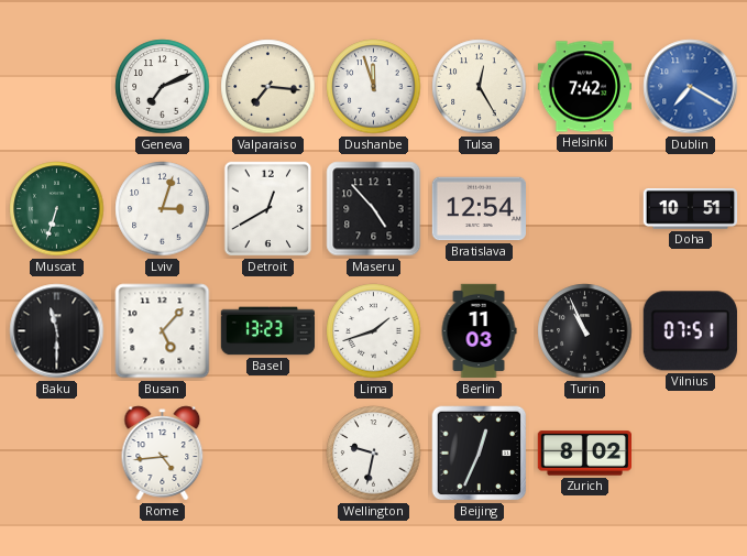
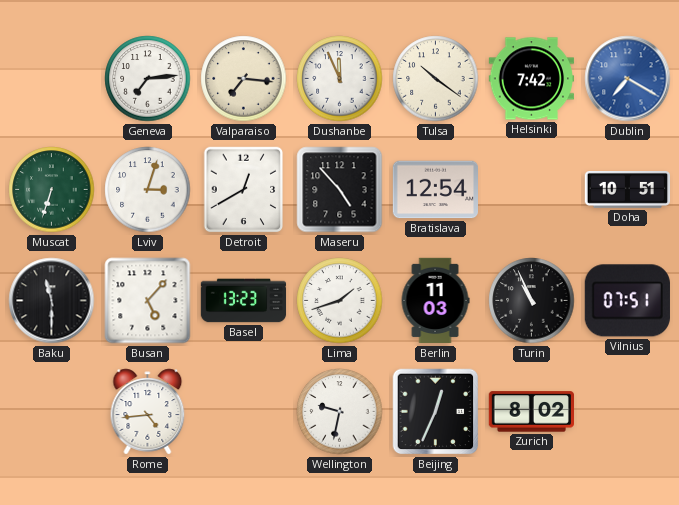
Geneva: 7:11 -> 7:14
Dushanbe: 11:57 -> 11:56
Tulsa: 12:25 -> 10:21
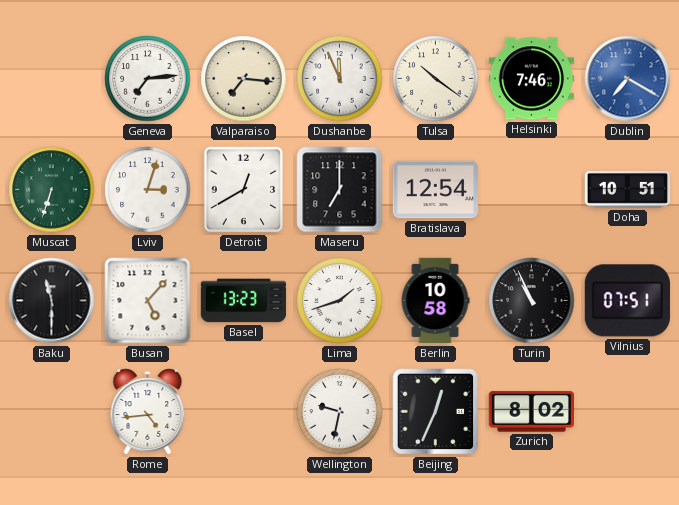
Helsinki: 7:42 -> 7:46
Maseru: 4:53 -> 7:00
Berlin: 11:03 -> 10:58
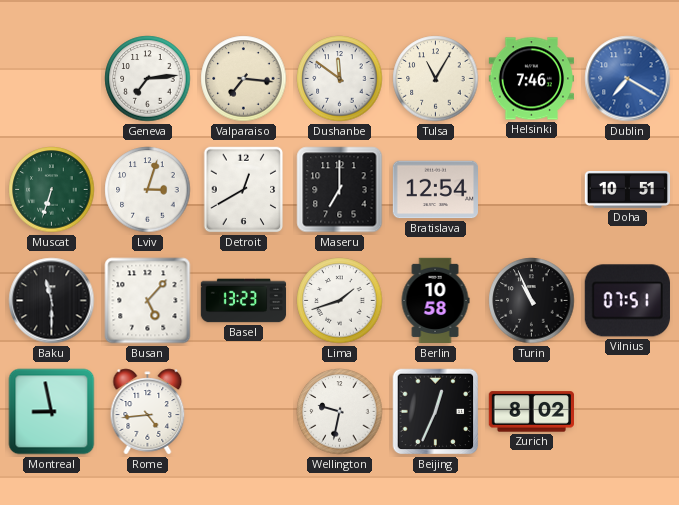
Dushanbe: 11:56 -> 11:51
Tulsa: 10:21 -> 11:05
Montreal: none -> 8:58
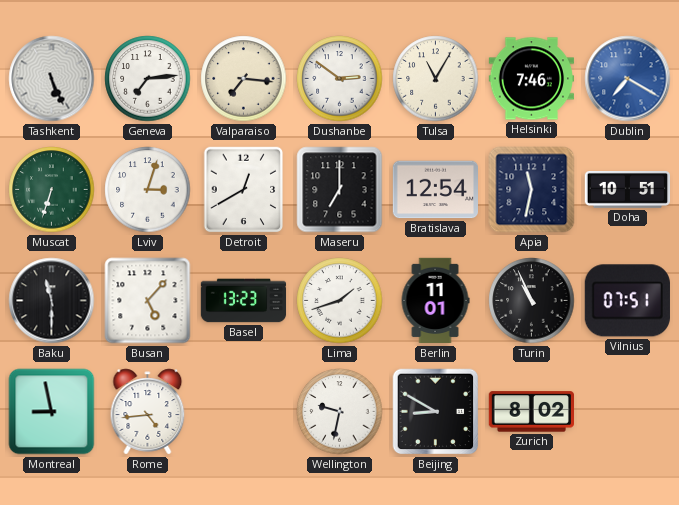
Tashkent: none -> 5:26
Dushanbe: 11:51 -> 2:51
Apia: none -> 11:32
Berlin: 10:58 -> 11:01
Beijing: 12:34 -> 8:50
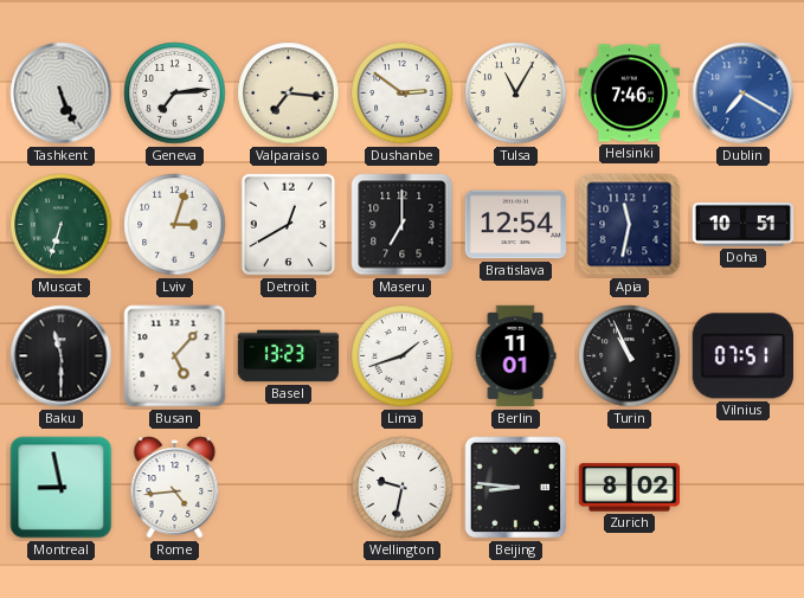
Beijing: 8:50 -> 8:46
